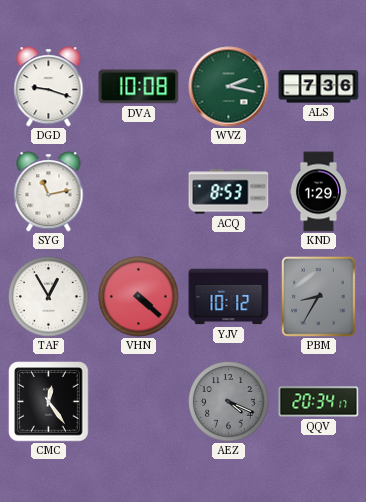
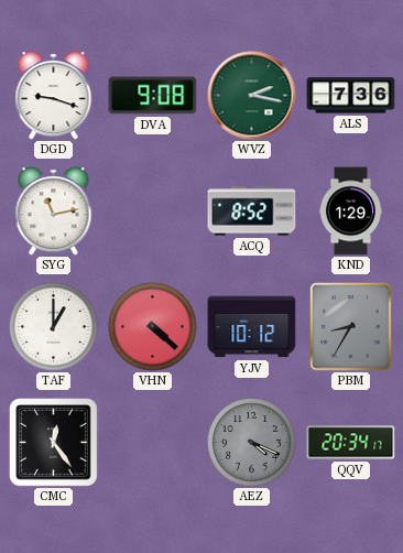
DVA: 10:08 -> 9:08
ACQ: 8:53 -> 8:52
TAF: 12:55 -> 1:00
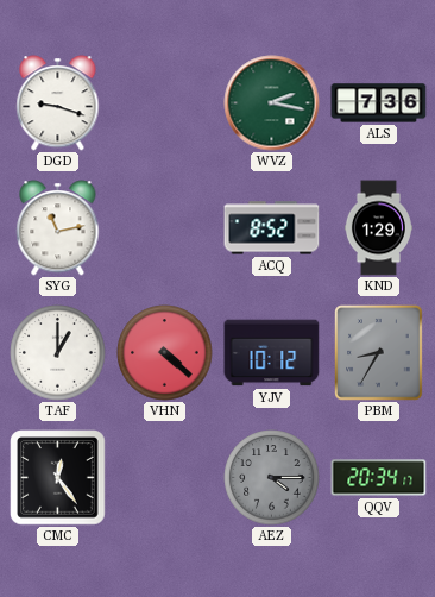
DVA: 9:08 -> none
AEZ: 4:19 -> 4:15
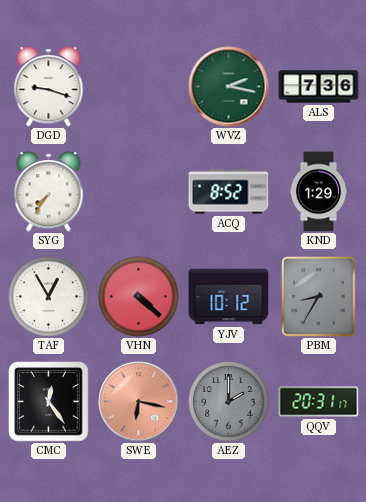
SYG: 11:13 -> 7:36
TAF: 1:00 -> 12:55
SWE: none -> 6:17
AEZ: 4:15 -> 2:00
QQV: 20:34 -> 20:31
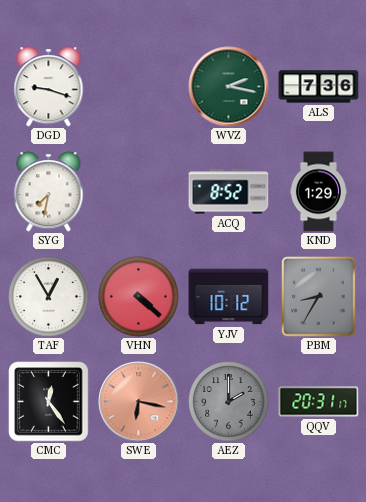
SYG: 7:36 -> 7:32
